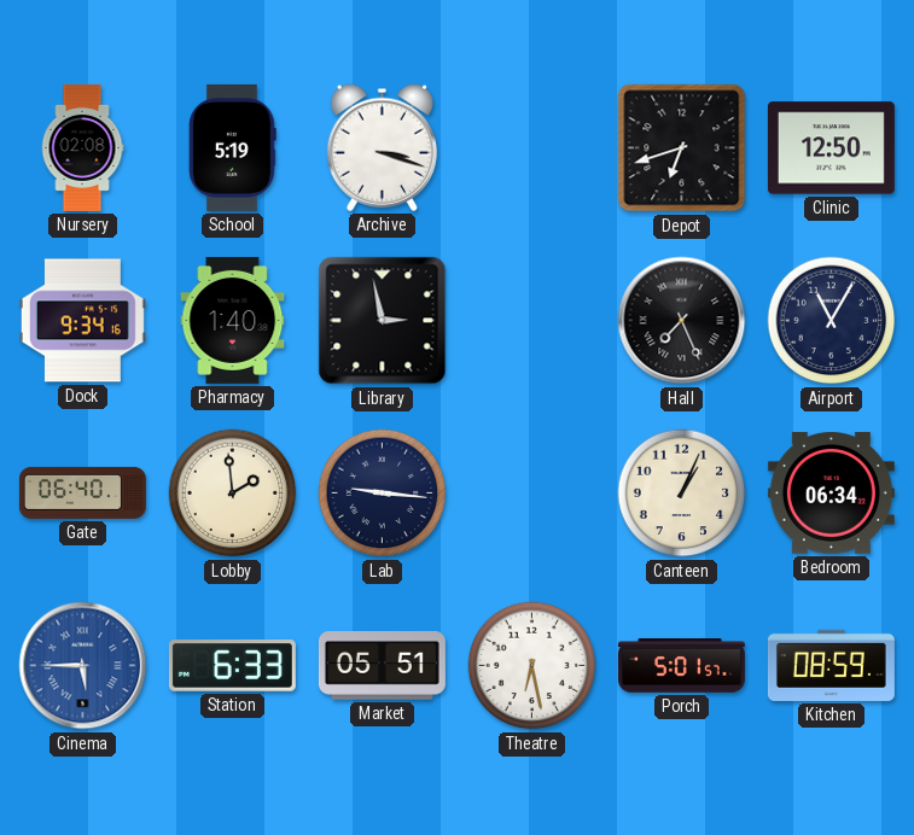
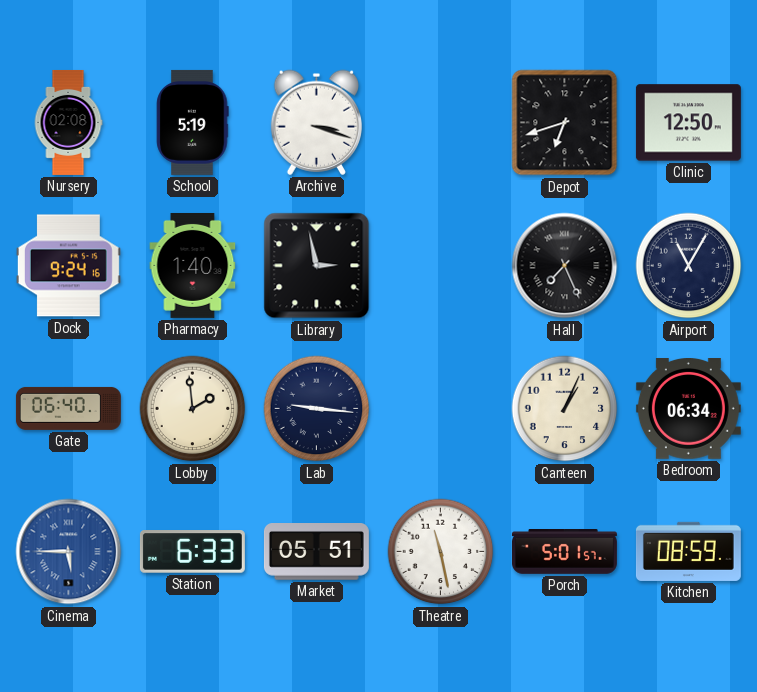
Dock: 9:34 -> 9:24
Theatre: 6:28 -> 11:28
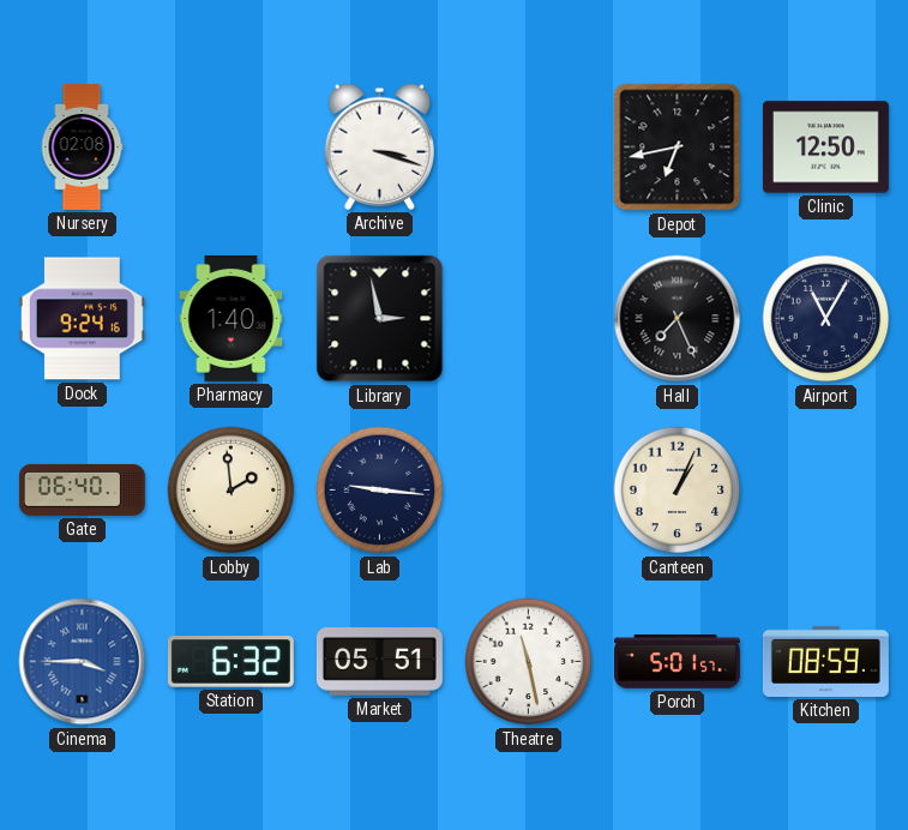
School: 5:19 -> none
Depot: 6:42 -> 6:43
Bedroom: 06:34 -> none
Cinema: 5:45 -> 3:45
Station: 6:33 -> 6:32
